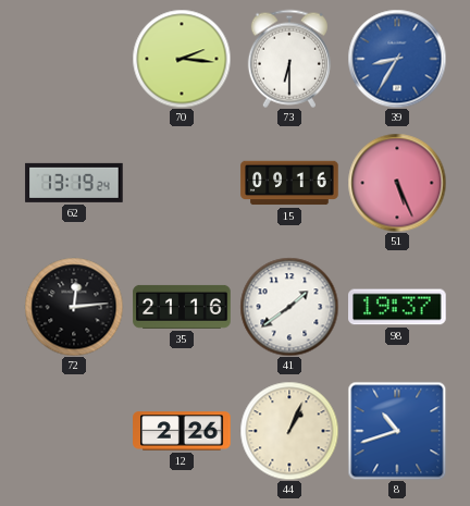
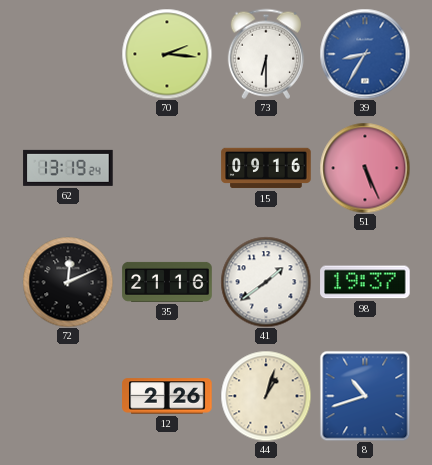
72: 12:14 -> 12:11
44: 1:04 -> 1:03
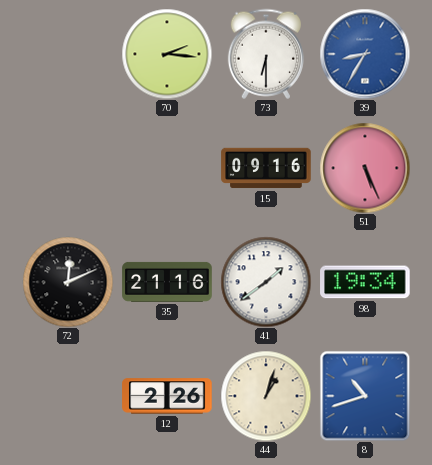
62: 13:19 -> none
98: 19:37 -> 19:34
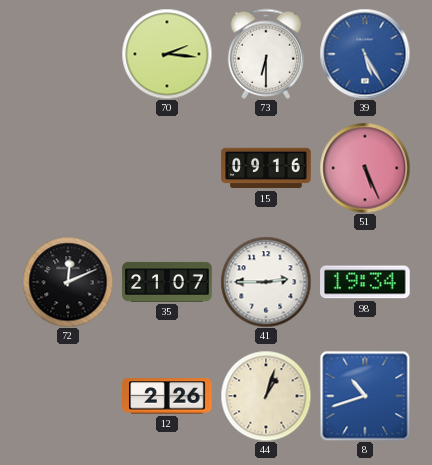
39: 8:35 -> 5:25
35: 21:16 -> 21:07
41: 1:39 -> 2:45
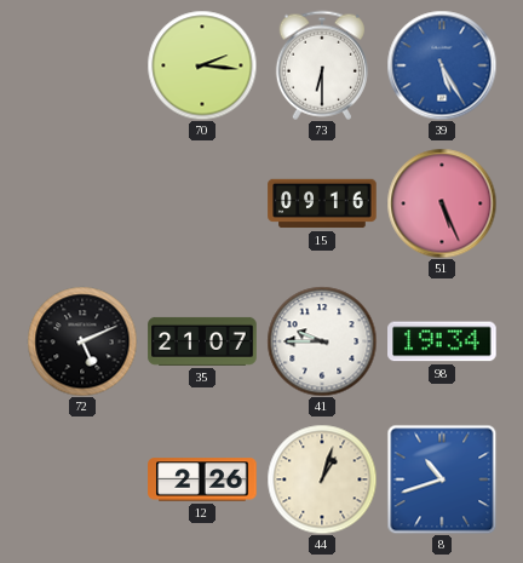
72: 12:11 -> 5:11
41: 2:45 -> 9:45
